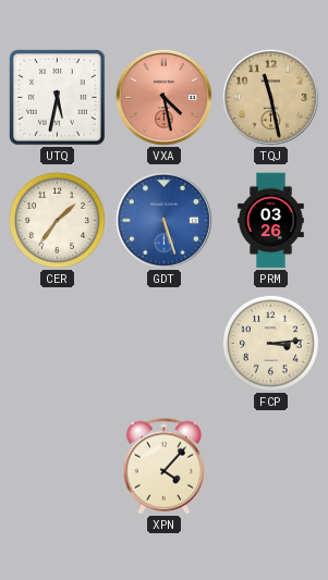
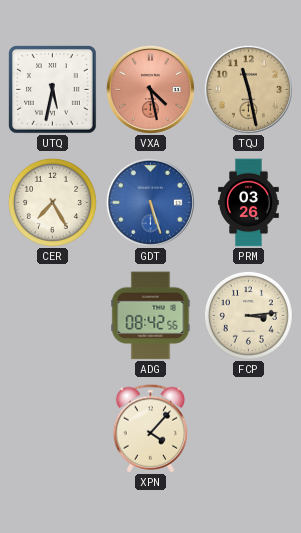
CER: 1:36 -> 7:25
ADG: none -> 08:42
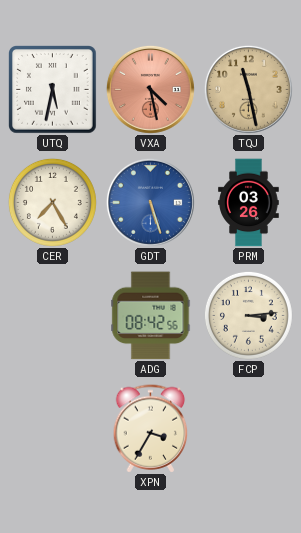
XPN: 4:07 -> 3:35
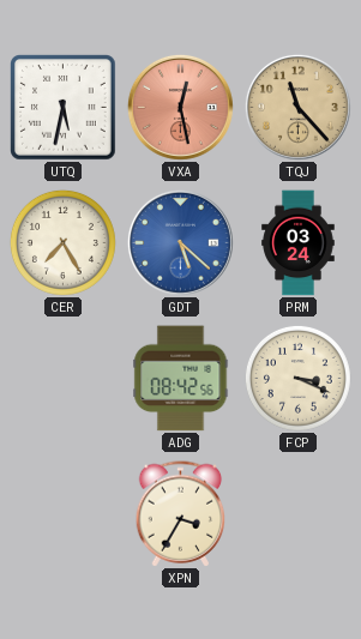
VXA: 4:28 -> 12:28
TQJ: 11:28 -> 11:23
GDT: 5:27 -> 5:22
PRM: 03:26 -> 03:24
FCP: 3:14 -> 3:19
